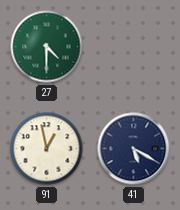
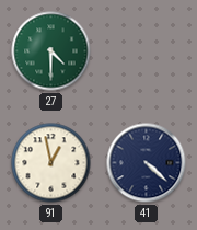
41: 5:20 -> 4:22
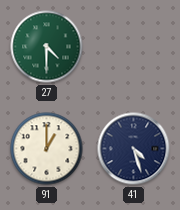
91: 12:58 -> 1:00
41: 4:22 -> 4:27
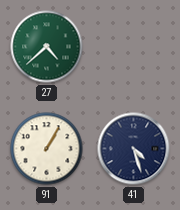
27: 4:30 -> 4:38
91: 1:00 -> 1:05
